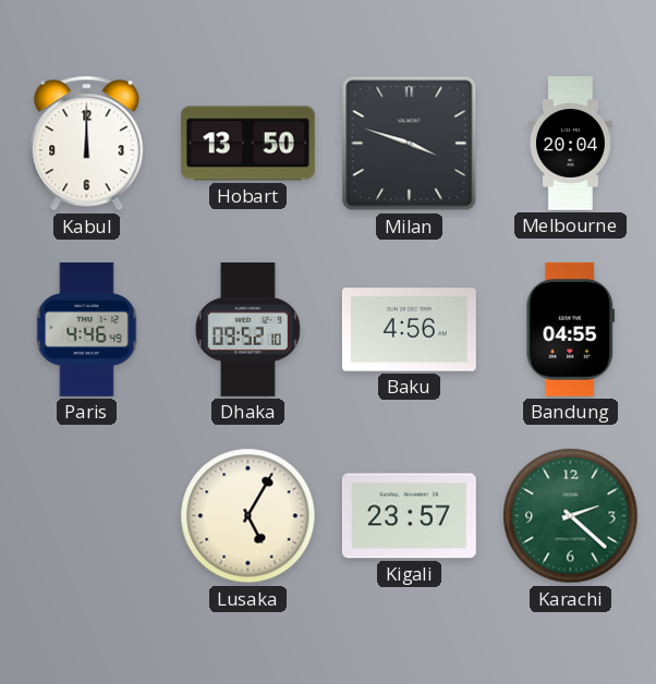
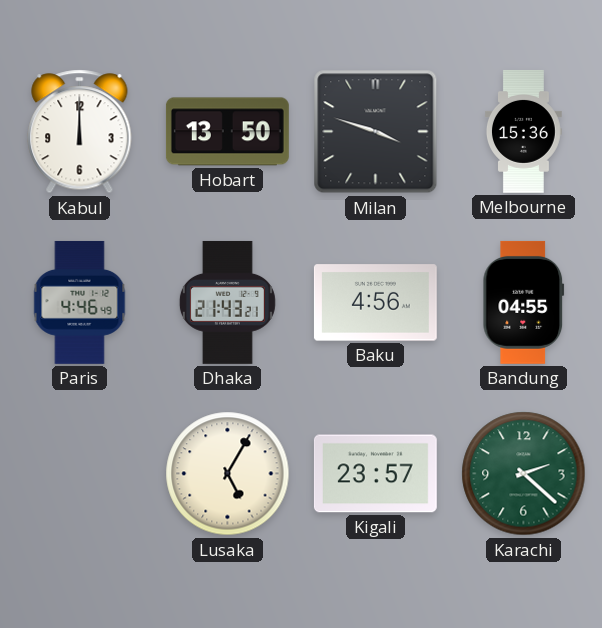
Melbourne: 20:04 -> 15:36
Dhaka: 09:52 -> 21:43
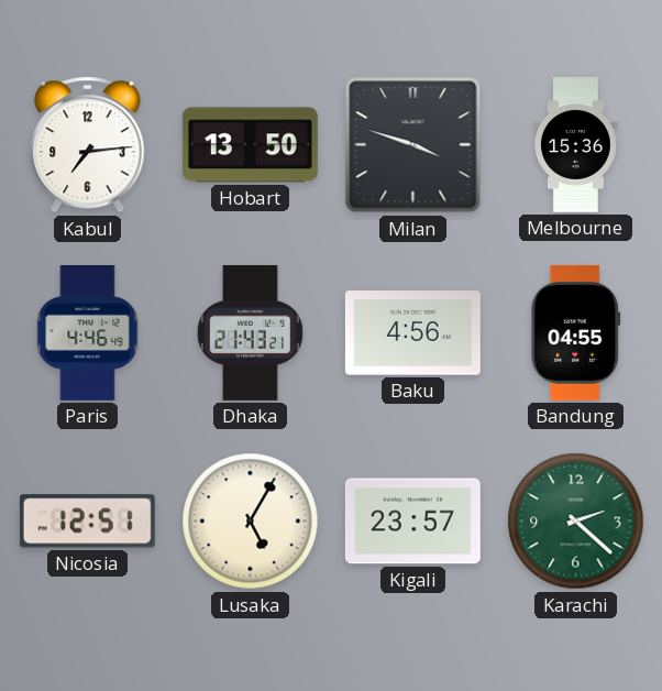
Kabul: 12:00 -> 7:14
Nicosia: none -> 12:51
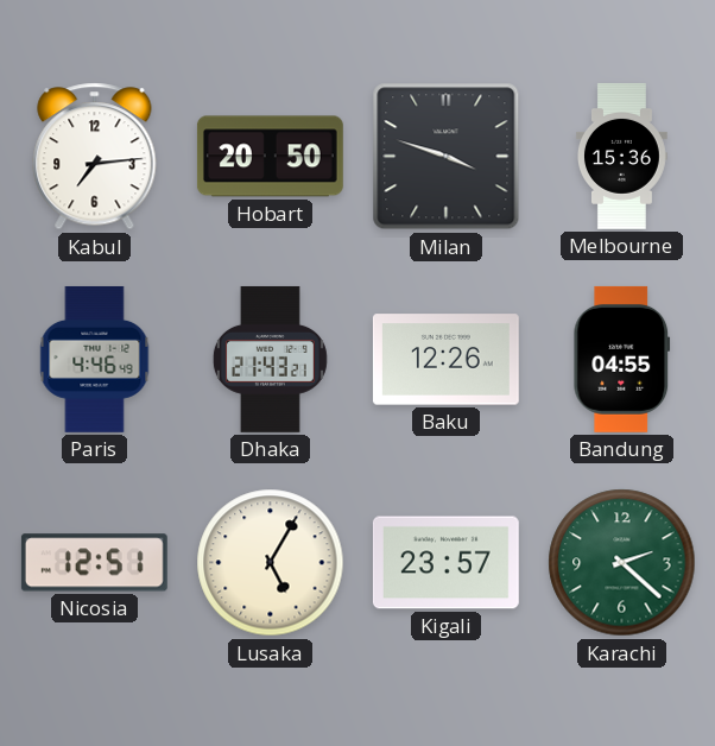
Hobart: 13:50 -> 20:50
Baku: 4:56 -> 12:26
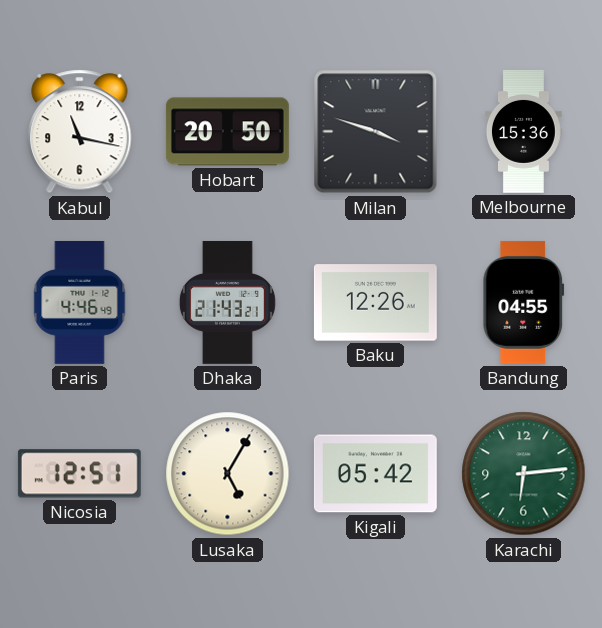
Kabul: 7:14 -> 11:17
Kigali: 23:57 -> 05:42
Karachi: 2:22 -> 6:14
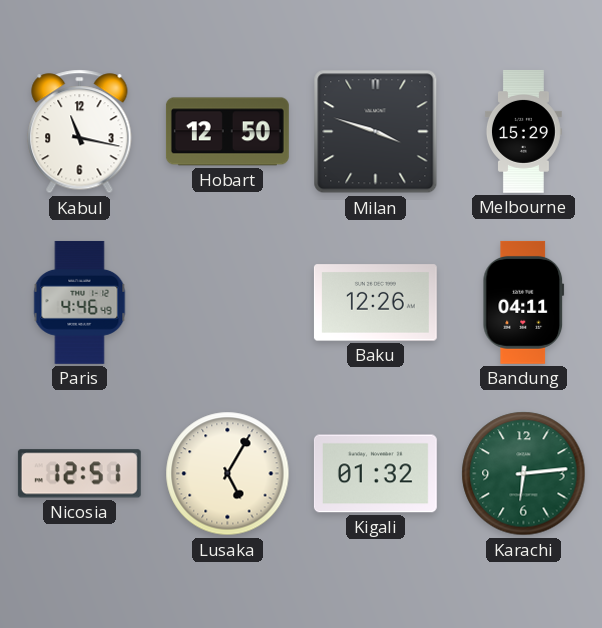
Hobart: 20:50 -> 12:50
Melbourne: 15:36 -> 15:29
Dhaka: 21:43 -> none
Bandung: 04:55 -> 04:11
Kigali: 05:42 -> 01:32
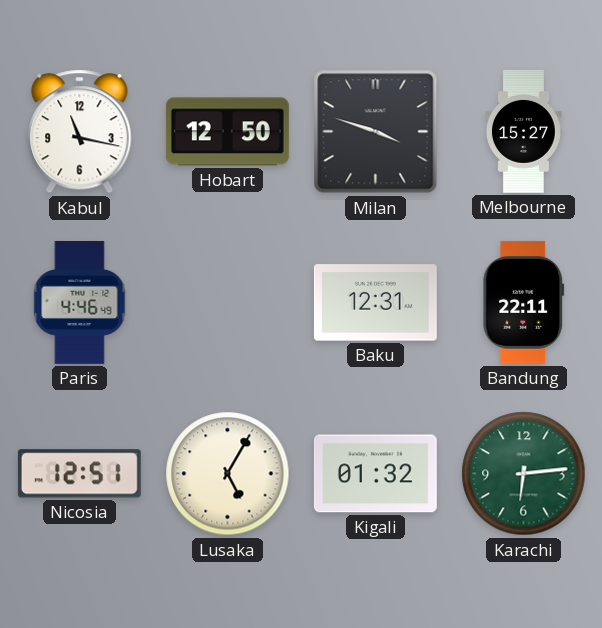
Melbourne: 15:29 -> 15:27
Baku: 12:26 -> 12:31
Bandung: 04:11 -> 22:11
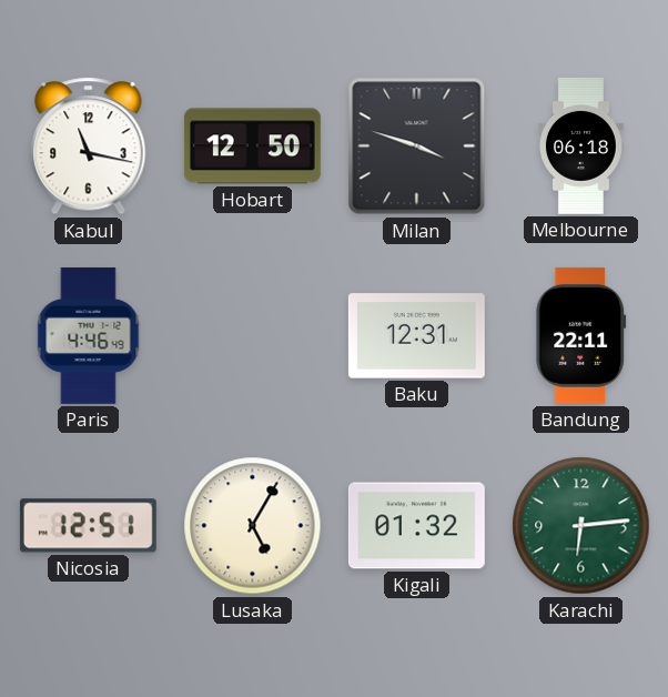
Melbourne: 15:27 -> 06:18
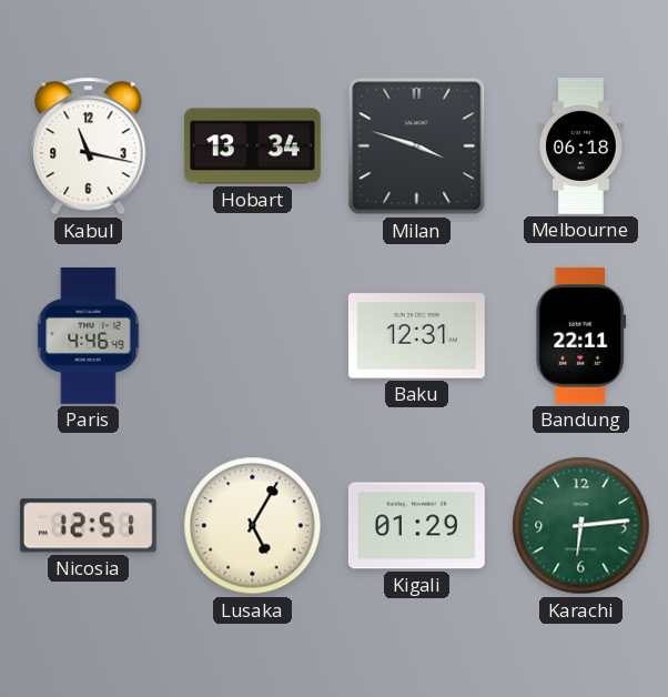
Hobart: 12:50 -> 13:34
Kigali: 01:32 -> 01:29
